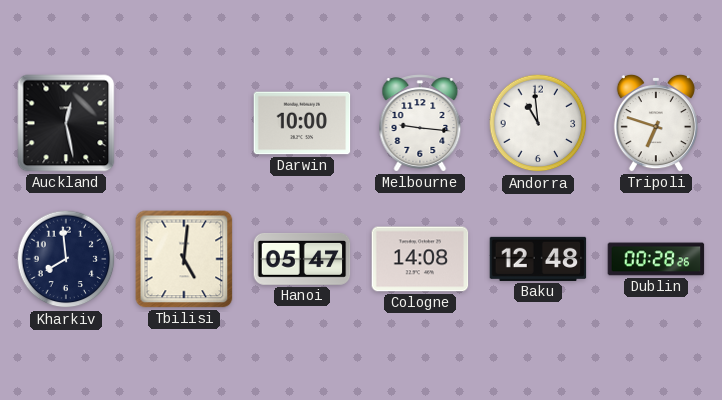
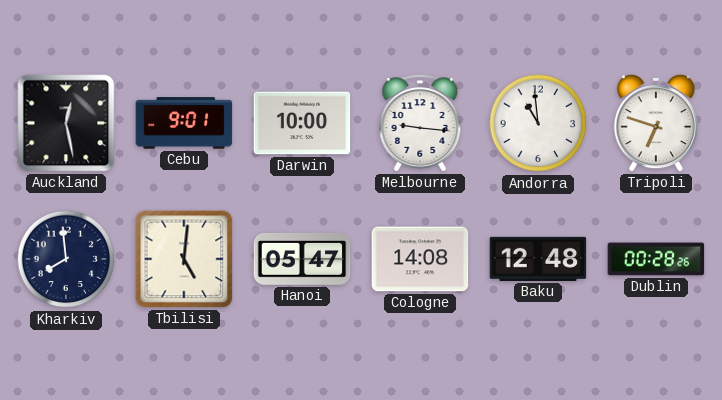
Cebu: none -> 9:01
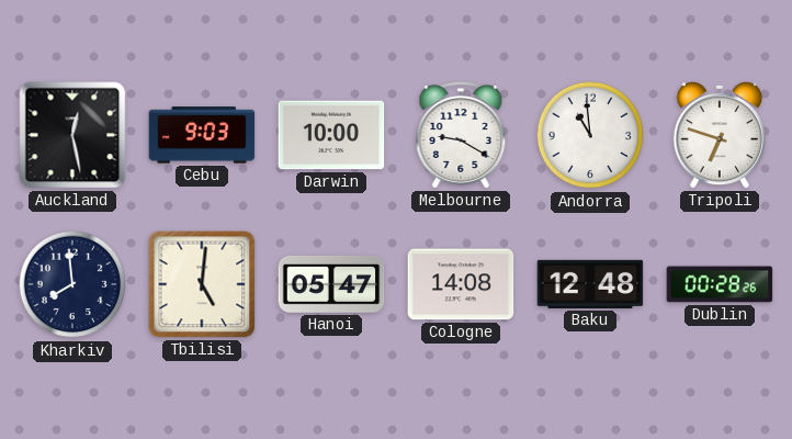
Cebu: 9:01 -> 9:03
Melbourne: 9:16 -> 9:20
